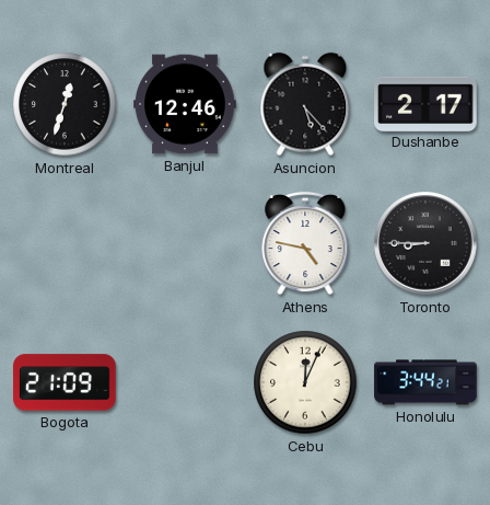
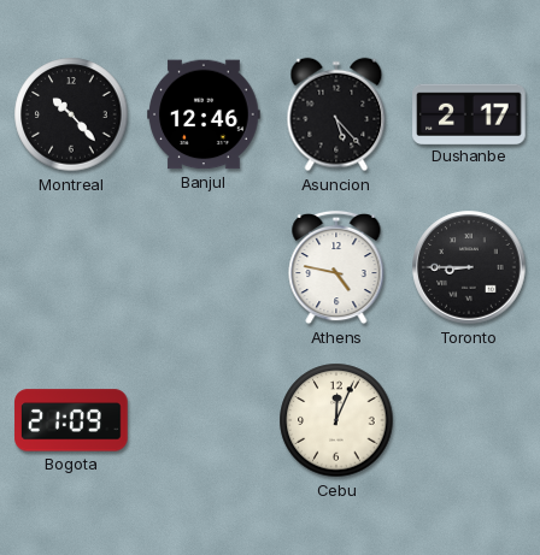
Montreal: 12:33 -> 10:23
Honolulu: 3:44 -> none
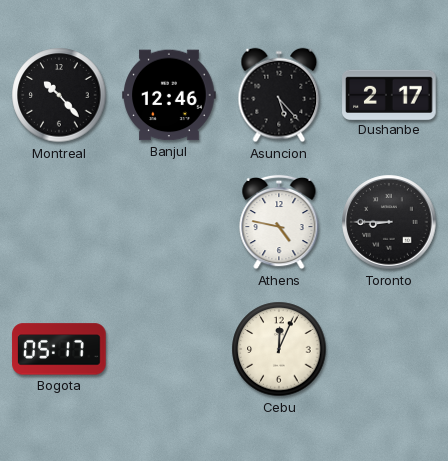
Bogota: 21:09 -> 05:17
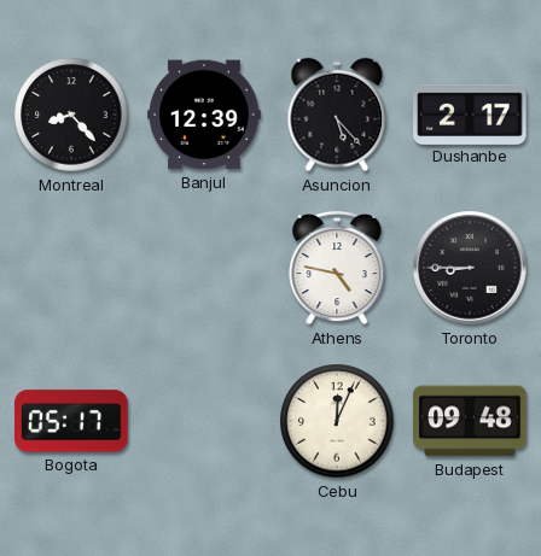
Montreal: 10:23 -> 8:23
Banjul: 12:46 -> 12:39
Budapest: none -> 09:48
